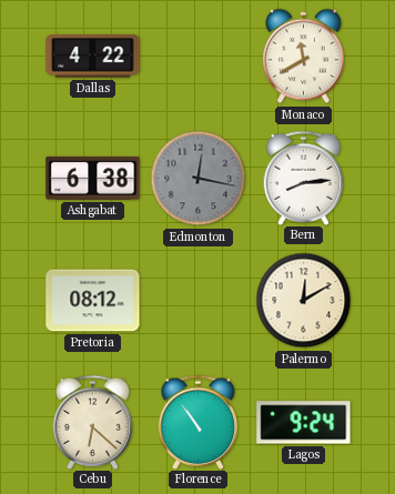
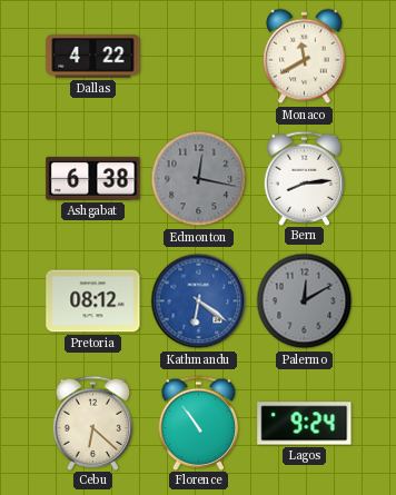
Kathmandu: none -> 6:21
Palermo dial: cream -> grey
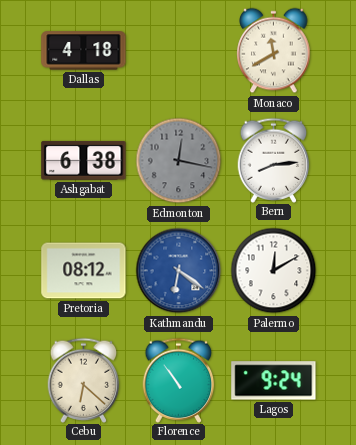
Dallas: 4:22 -> 4:18
Palermo dial: grey -> white
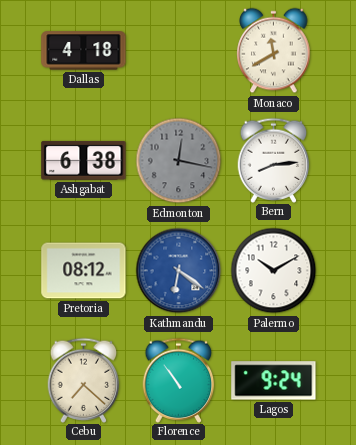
Palermo: 12:10 -> 10:10
Cebu: 6:22 -> 7:22
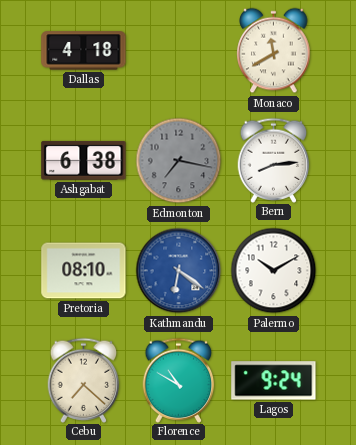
Edmonton: 12:17 -> 7:17
Pretoria: 08:12 -> 08:10
Florence: 10:54 -> 10:50
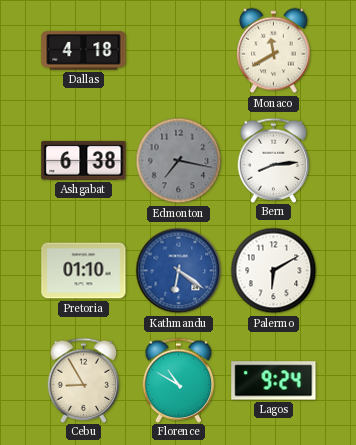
Pretoria: 08:10 -> 01:10
Palermo: 10:10 -> 6:10
Cebu: 7:22 -> 8:55
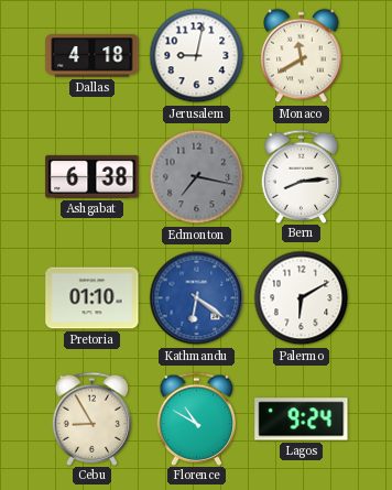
Jerusalem: none -> 9:02
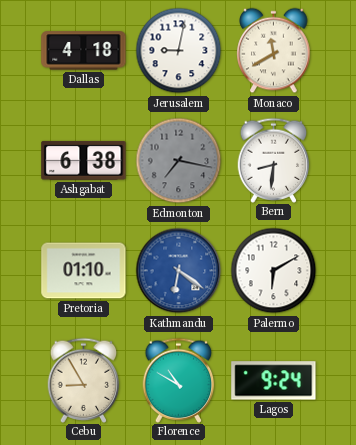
Bern: 8:14 -> 8:31
